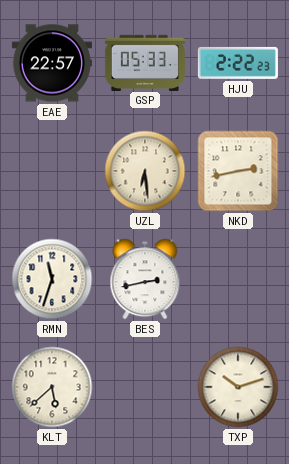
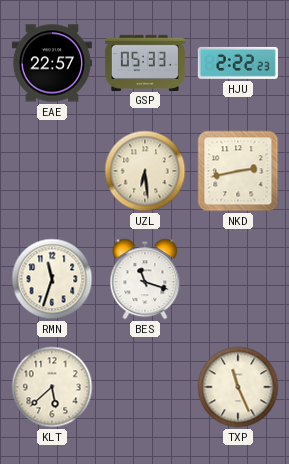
BES: 2:43 -> 11:18
TXP: 10:12 -> 11:26
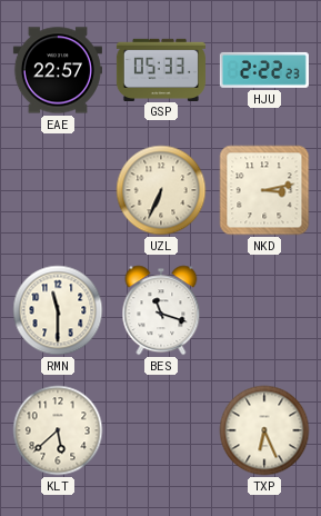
UZL: 6:29 -> 6:34
NKD: 2:43 -> 3:13
RMN: 11:33 -> 11:30
TXP: 11:26 -> 6:26
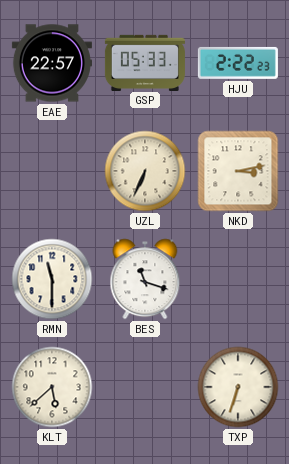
TXP: 6:26 -> 6:33
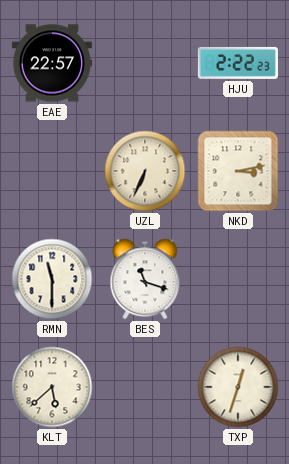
GSP: 05:33 -> none
TXP: 6:33 -> 12:33
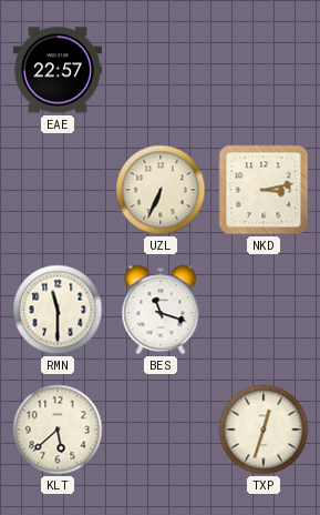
HJU: 2:22 -> none
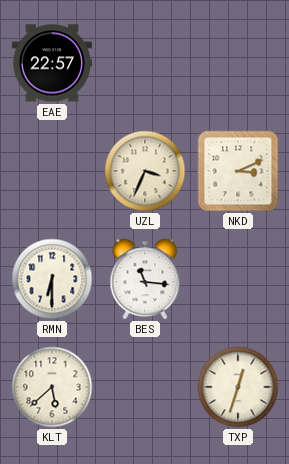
UZL: 6:34 -> 3:34
NKD: 3:13 -> 3:11
RMN: 11:30 -> 6:30
BES: 11:18 -> 11:16
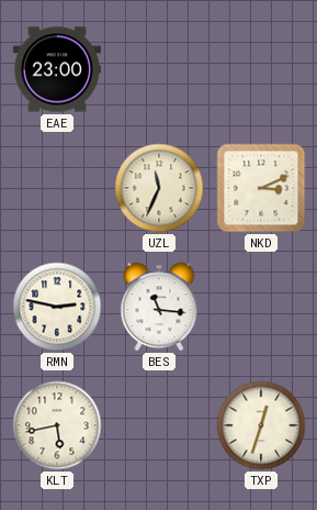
EAE: 22:57 -> 23:00
UZL: 3:34 -> 11:34
RMN: 6:30 -> 2:47
KLT: 5:38 -> 5:43
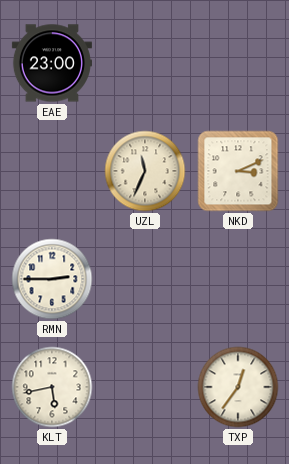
RMN: 2:47 -> 2:45
BES: 11:16 -> none
TXP: 12:33 -> 12:36
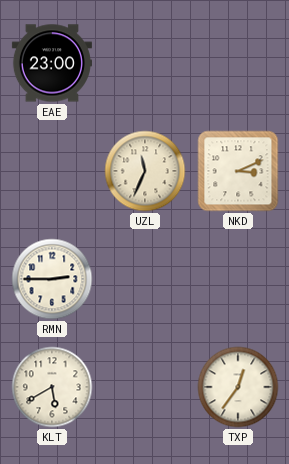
KLT: 5:43 -> 5:40
